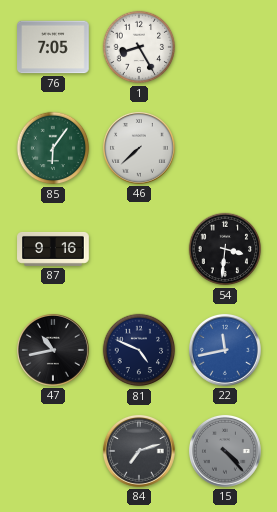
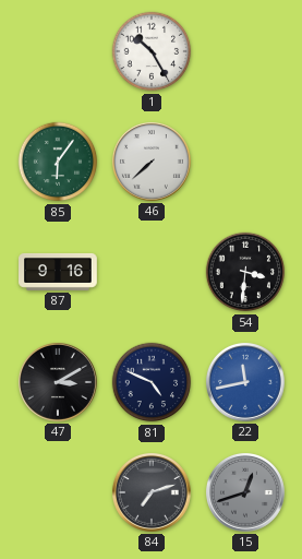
76: 7:05 -> none
1: 8:25 -> 10:25
47: 10:43 -> 3:10
15: 4:23 -> 12:42
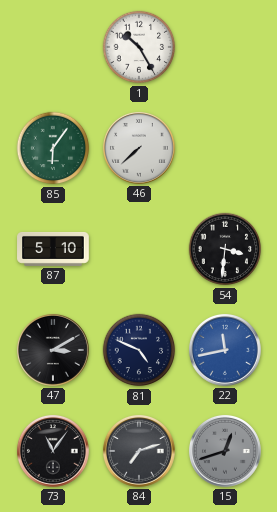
87: 9:16 -> 5:10
73: none -> 11:06
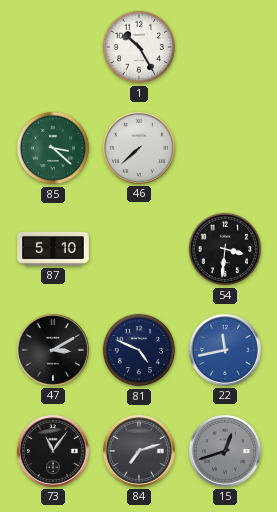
85: 6:06 -> 3:22
